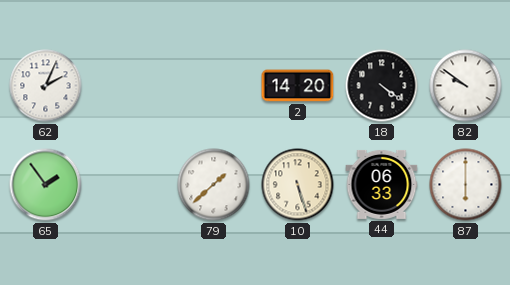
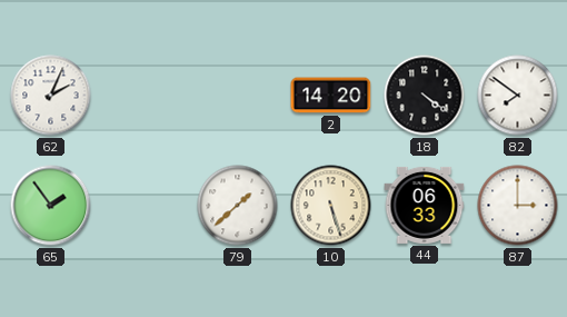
82: 9:51 -> 7:51
87: 6:00 -> 3:00
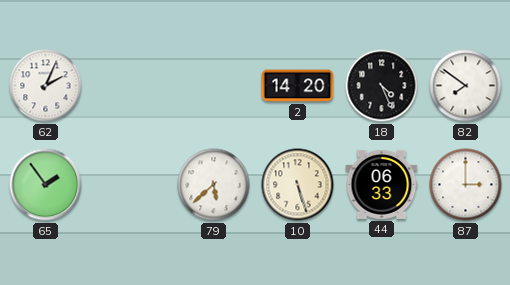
18: 4:21 -> 4:26
79: 1:38 -> 5:38
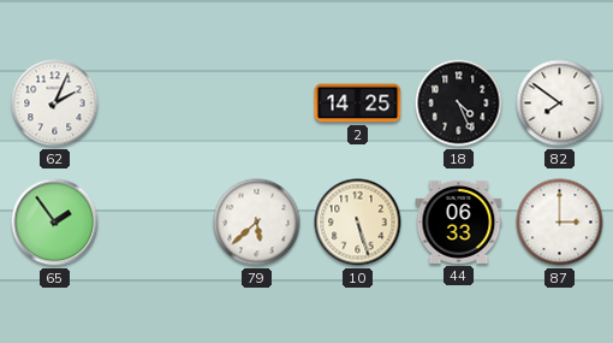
2: 14:20 -> 14:25
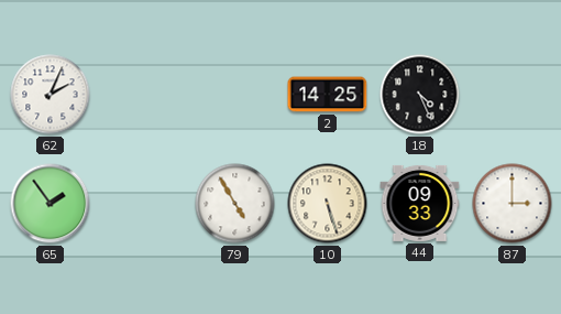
82: 7:51 -> none
79: 5:38 -> 4:55
44: 06:33 -> 09:33
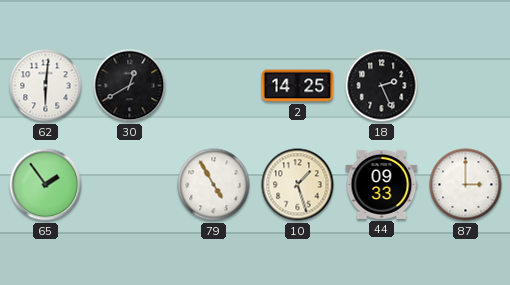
62: 2:04 -> 6:01
30: none -> 12:40
18: 4:26 -> 2:26
10: 5:27 -> 1:27
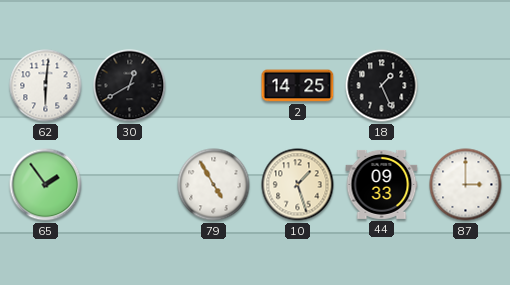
18: 2:26 -> 1:26
